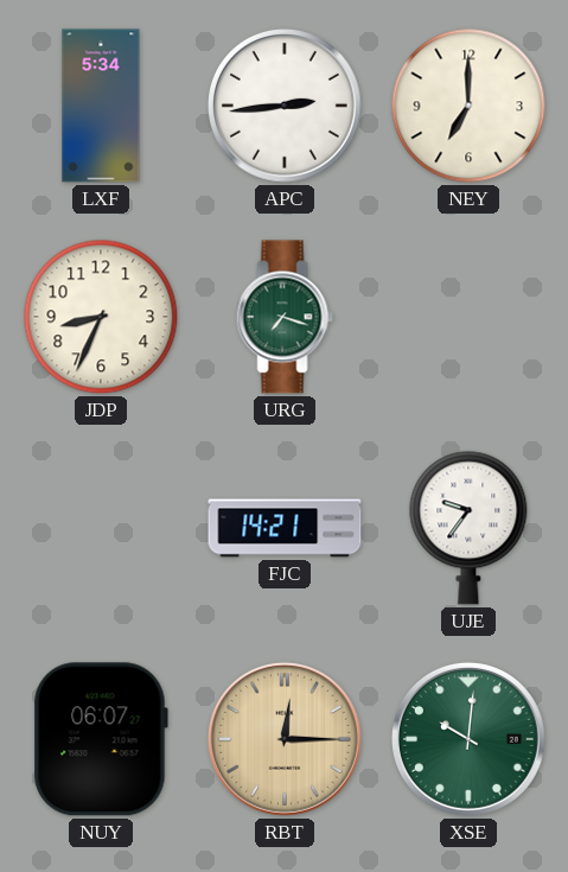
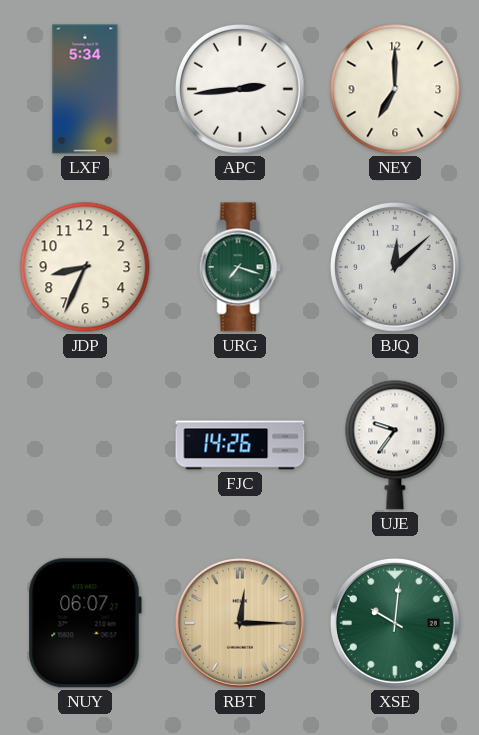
BJQ: none -> 12:08
FJC: 14:21 -> 14:26
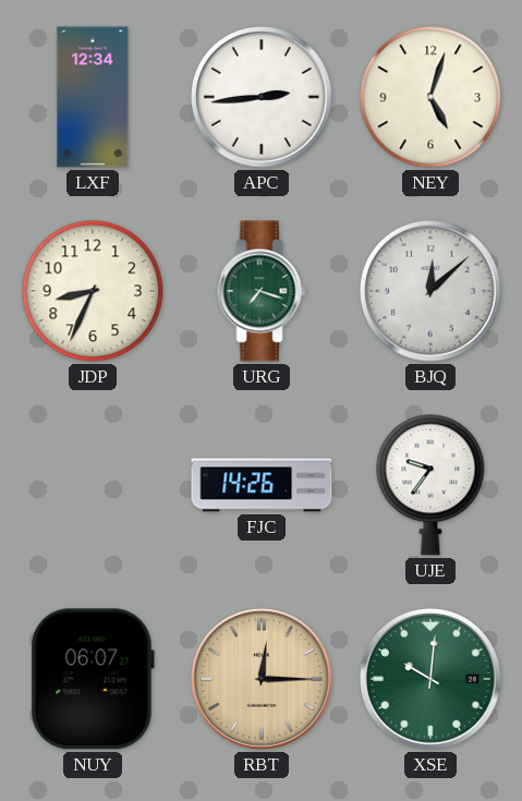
LXF: 5:34 -> 12:34
NEY: 7:00 -> 5:03
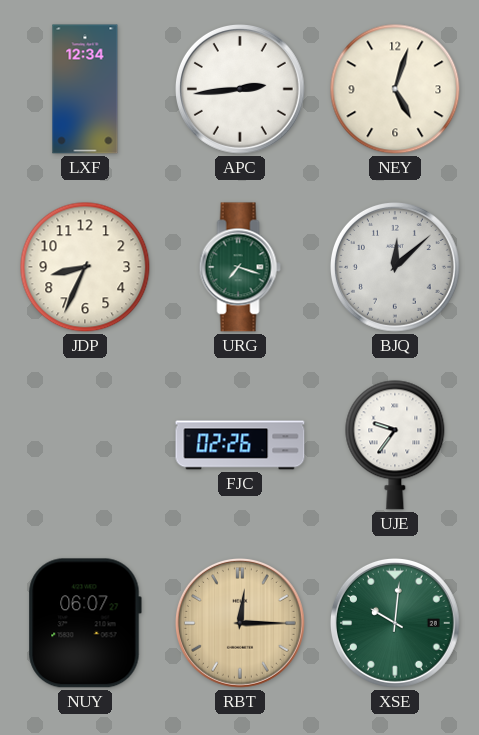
FJC: 14:26 -> 02:26
